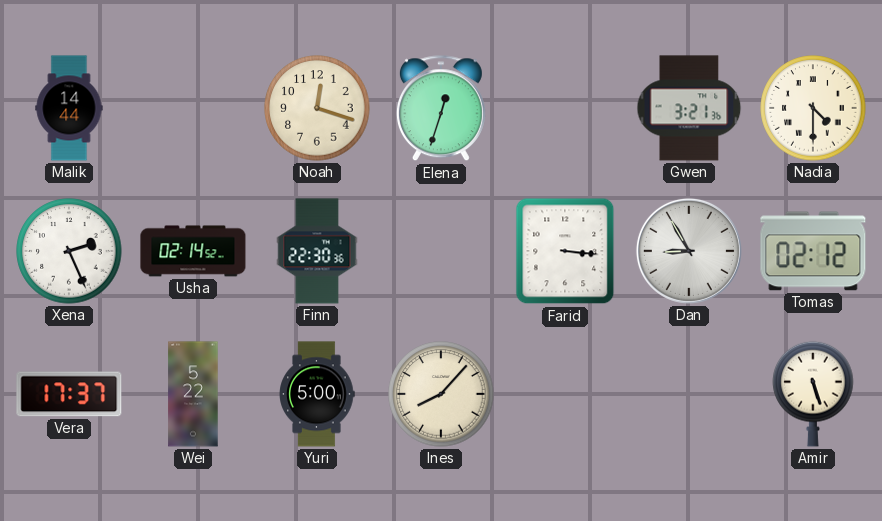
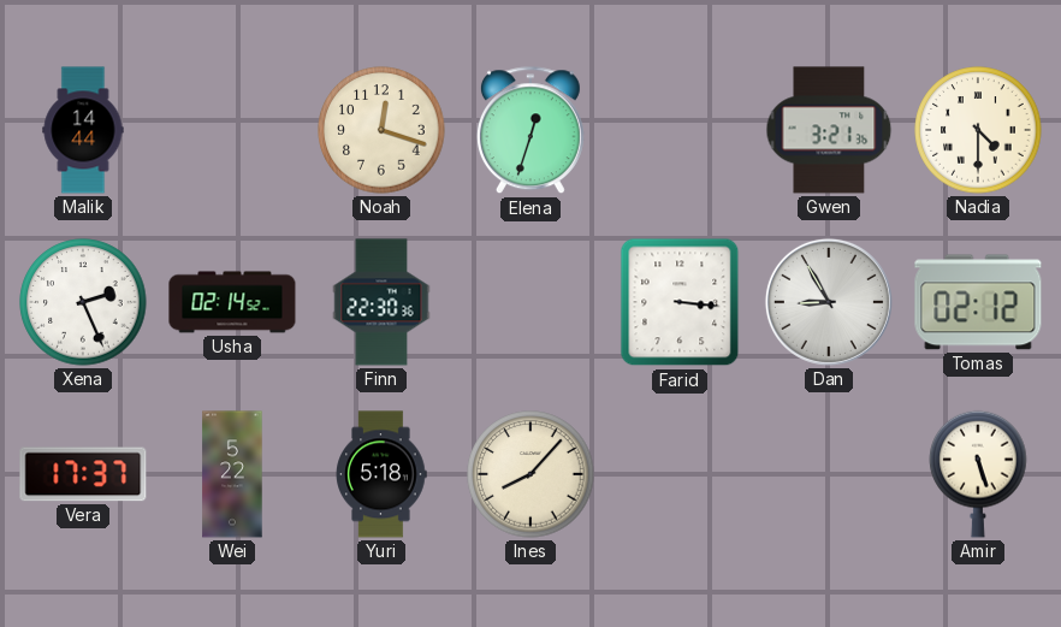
Yuri: 5:00 -> 5:18
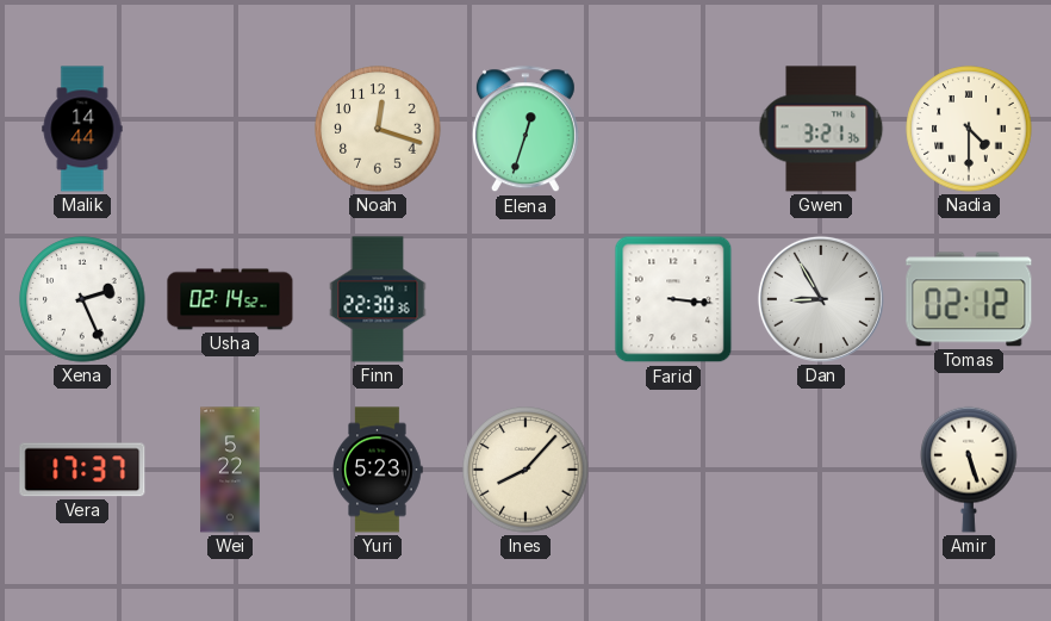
Yuri: 5:18 -> 5:23
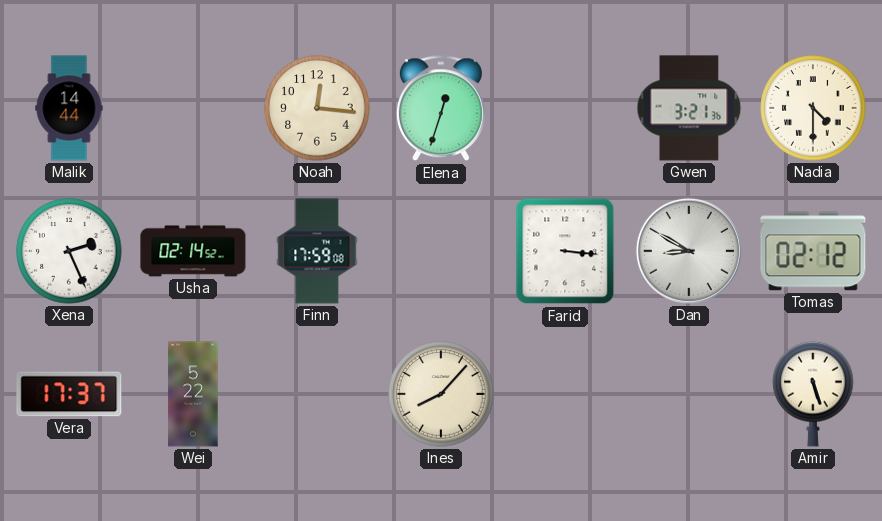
Noah: 12:18 -> 12:16
Finn: 22:30 -> 17:59
Dan: 8:55 -> 8:50
Yuri: 5:23 -> none
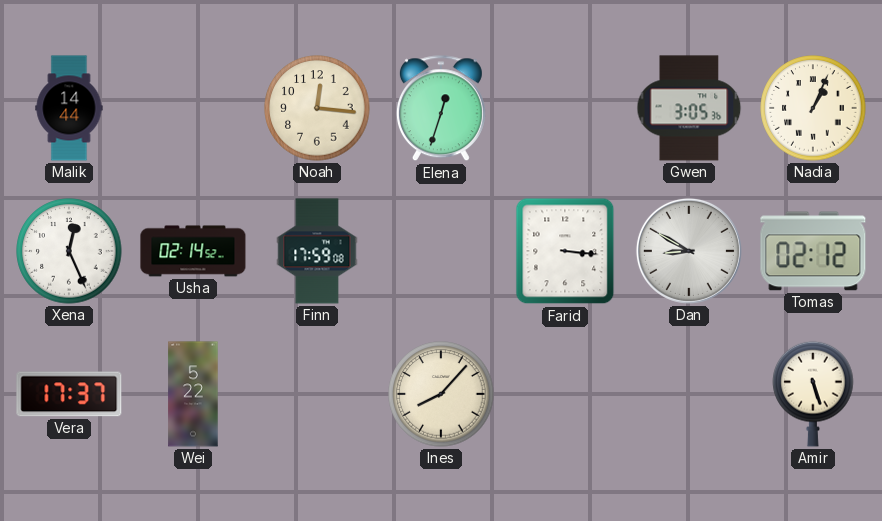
Gwen: 3:21 -> 3:05
Nadia: 4:30 -> 1:04
Xena: 2:26 -> 12:26
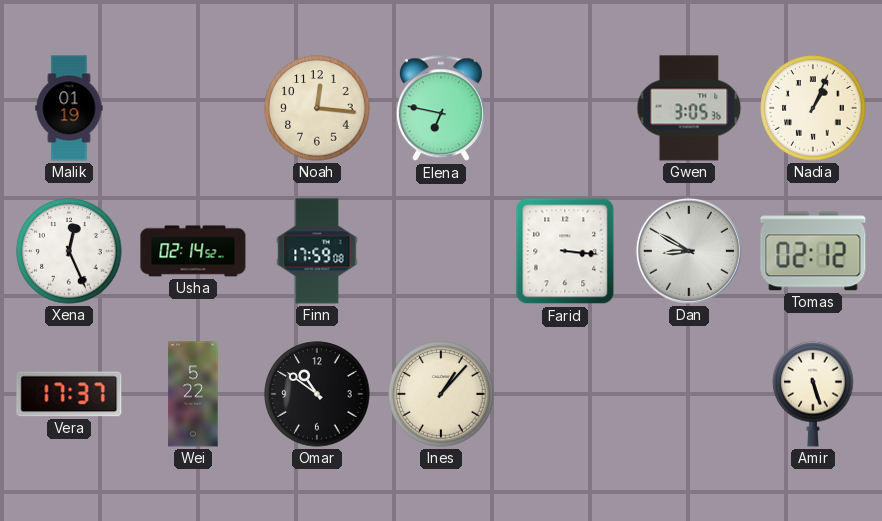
Malik: 14:44 -> 01:19
Elena: 12:33 -> 6:47
Omar: none -> 10:51
Ines: 8:07 -> 1:07
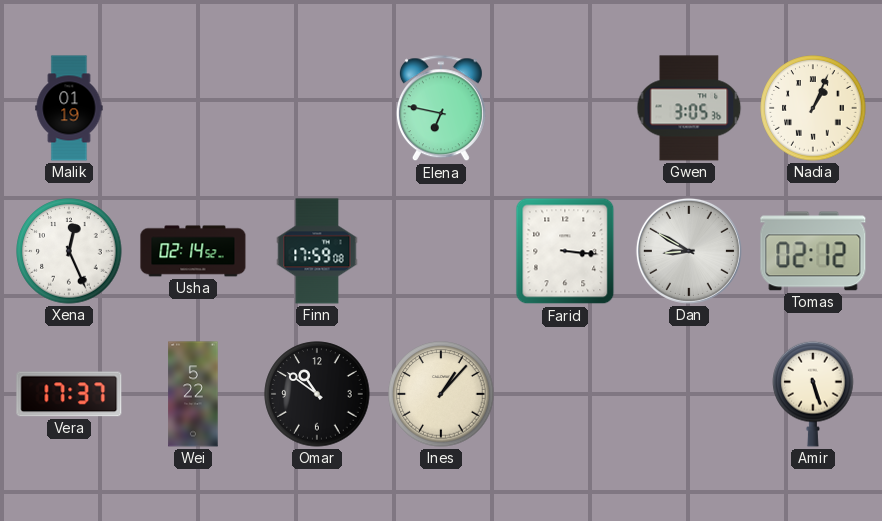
Noah: 12:16 -> none
